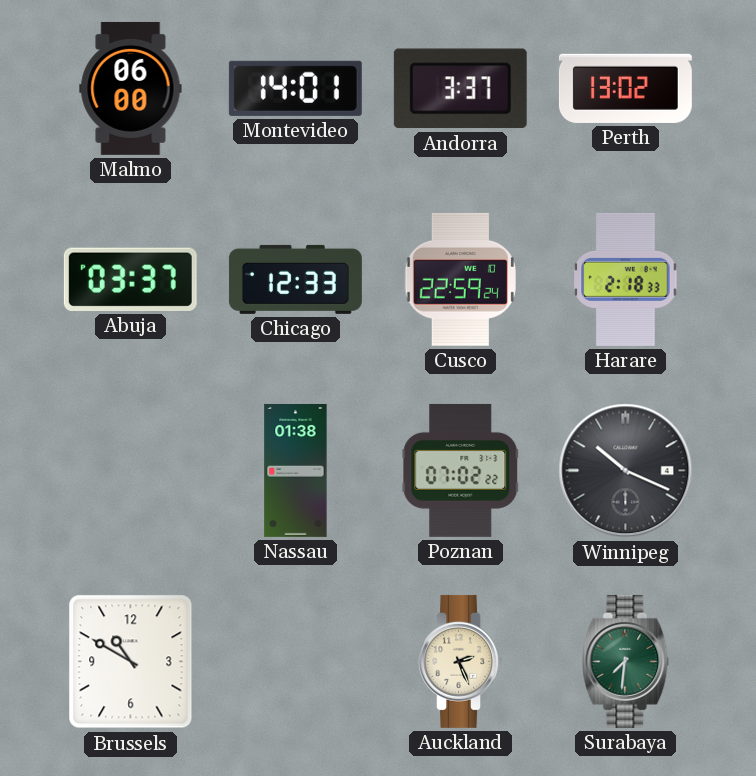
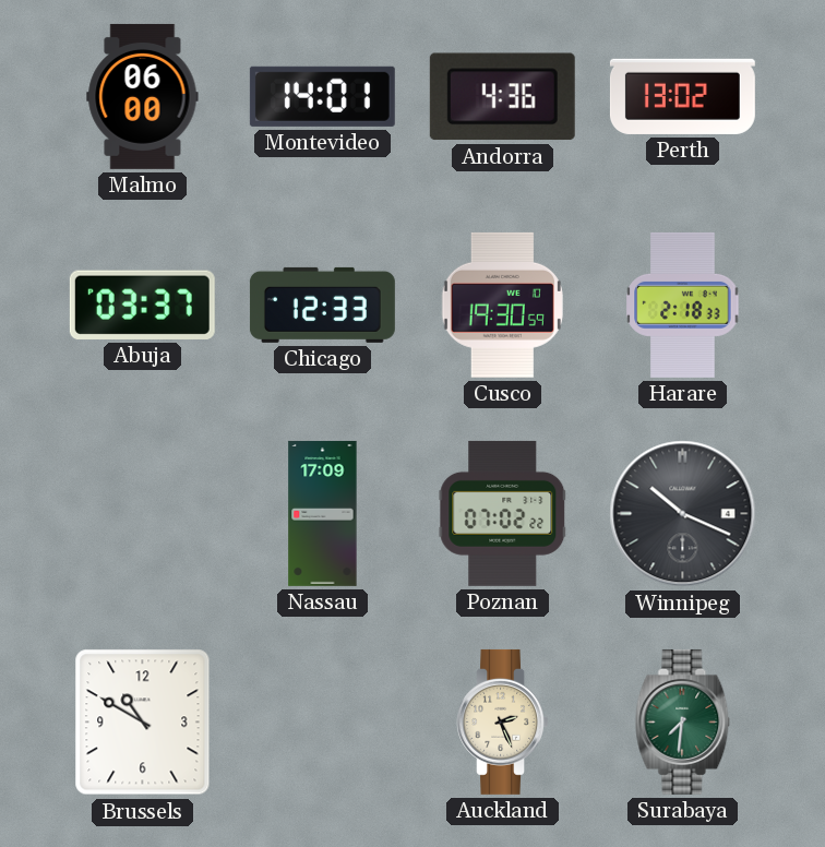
Andorra: 3:37 -> 4:36
Cusco: 22:59 -> 19:30
Nassau: 01:38 -> 17:09
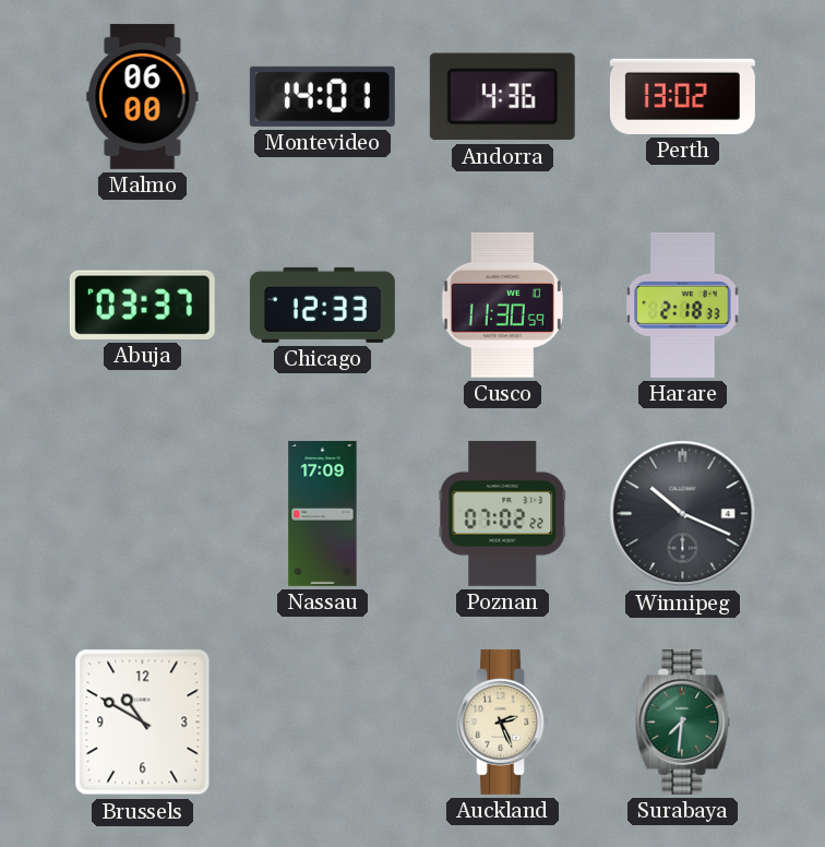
Cusco: 19:30 -> 11:30
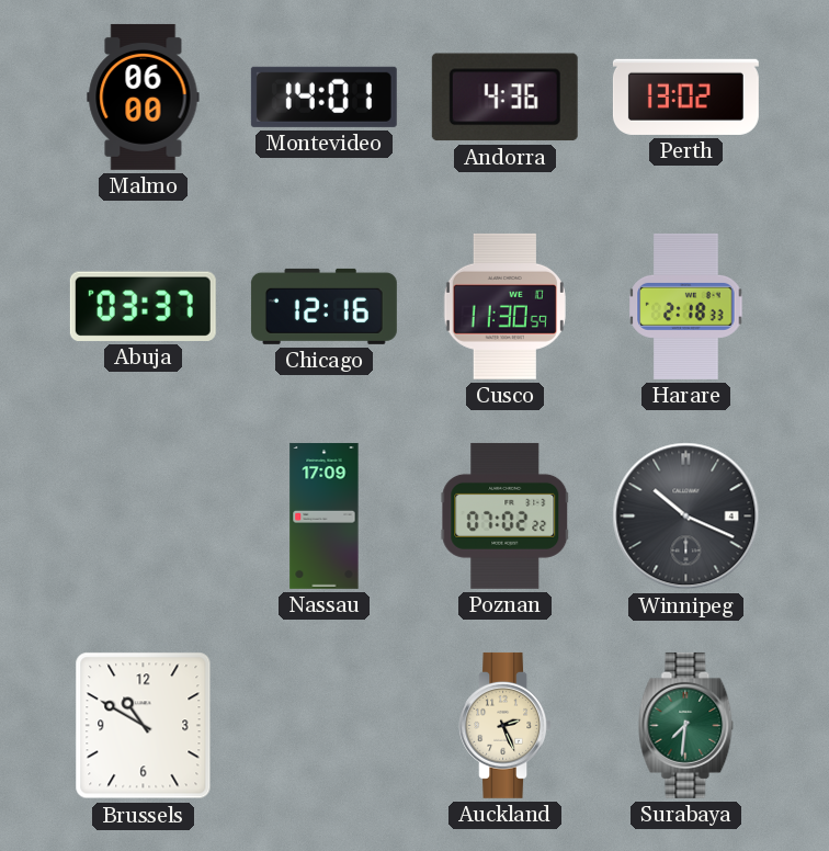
Chicago: 12:33 -> 12:16
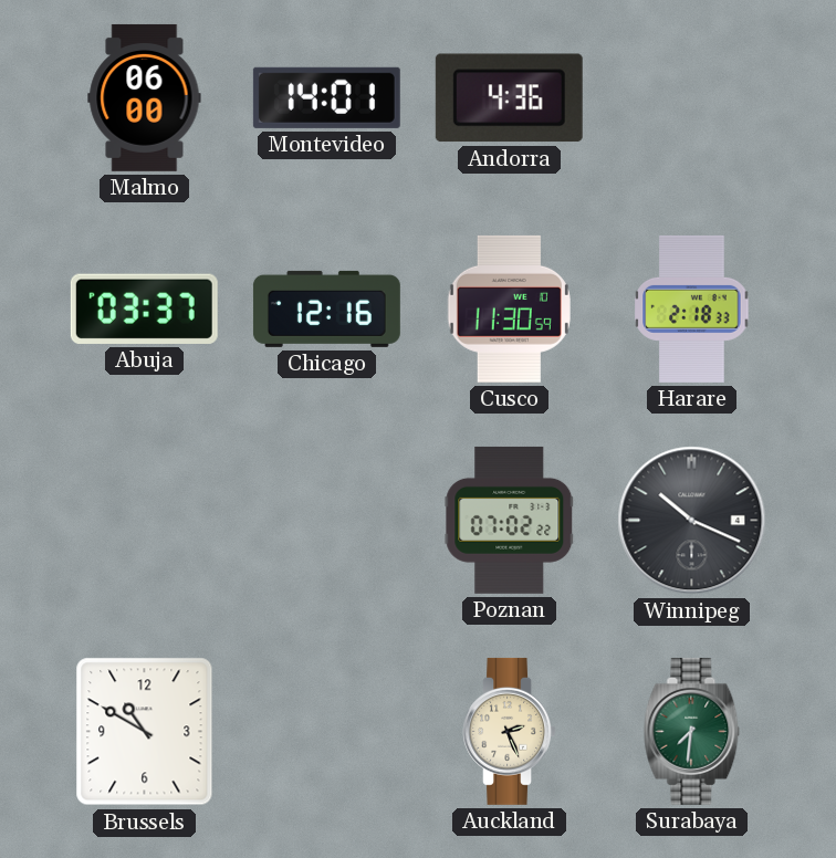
Perth: 13:02 -> none
Nassau: 17:09 -> none
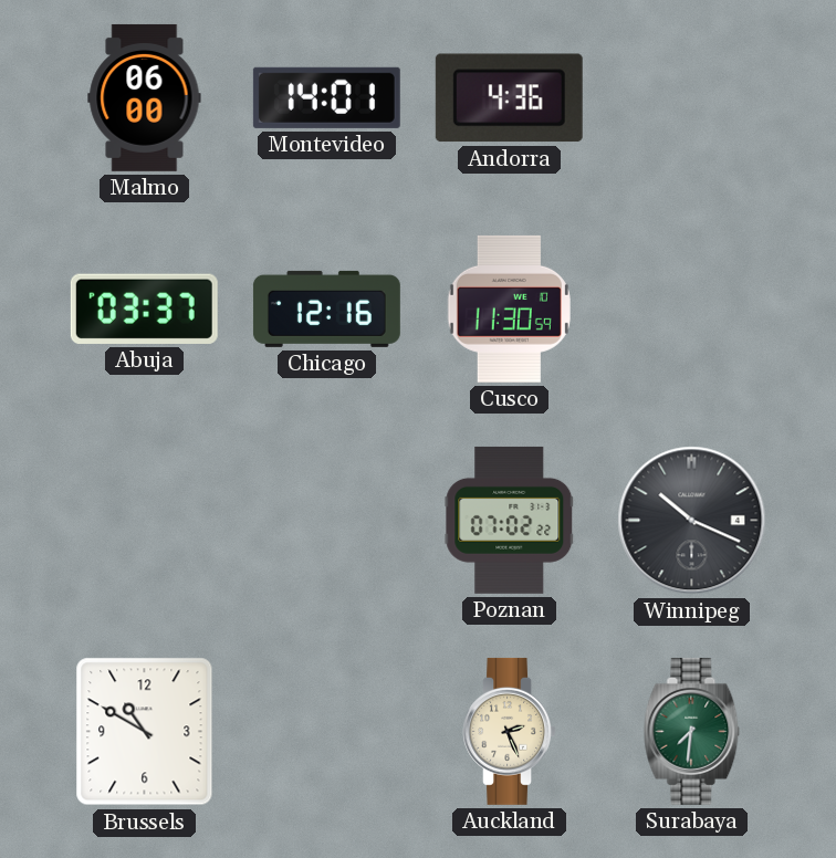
Harare: 2:18 -> none
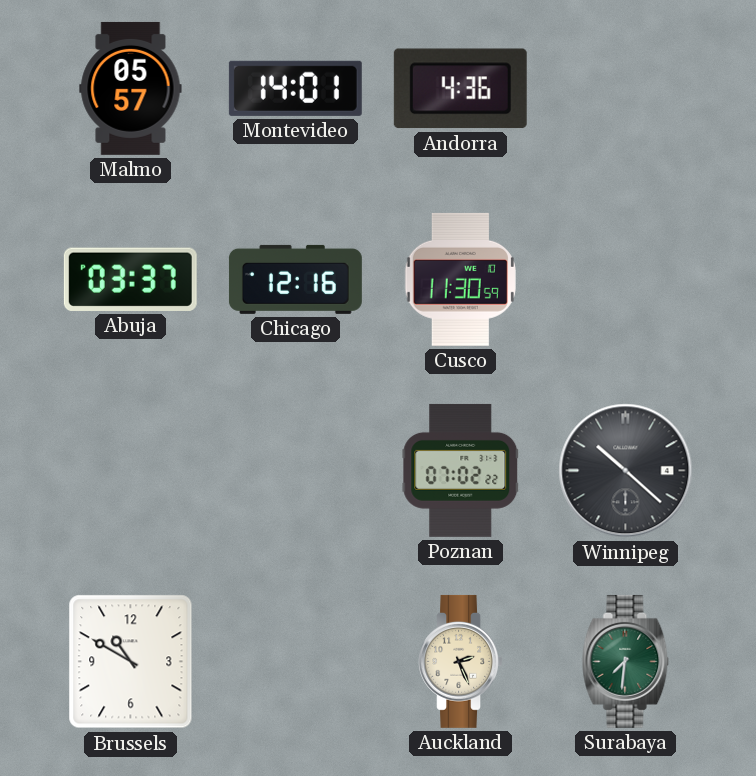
Malmo: 06:00 -> 05:57
Winnipeg: 10:19 -> 10:22
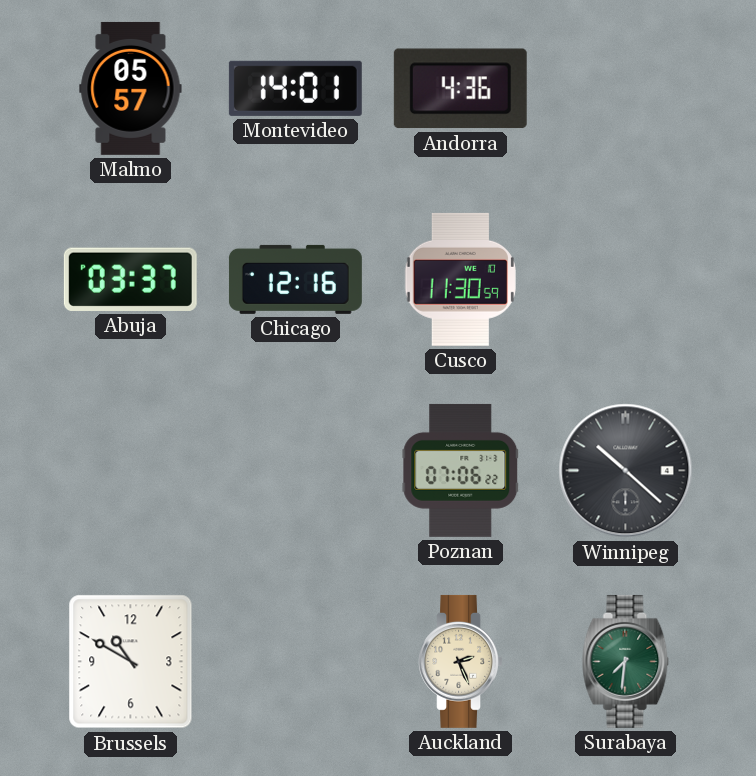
Poznan: 07:02 -> 07:06
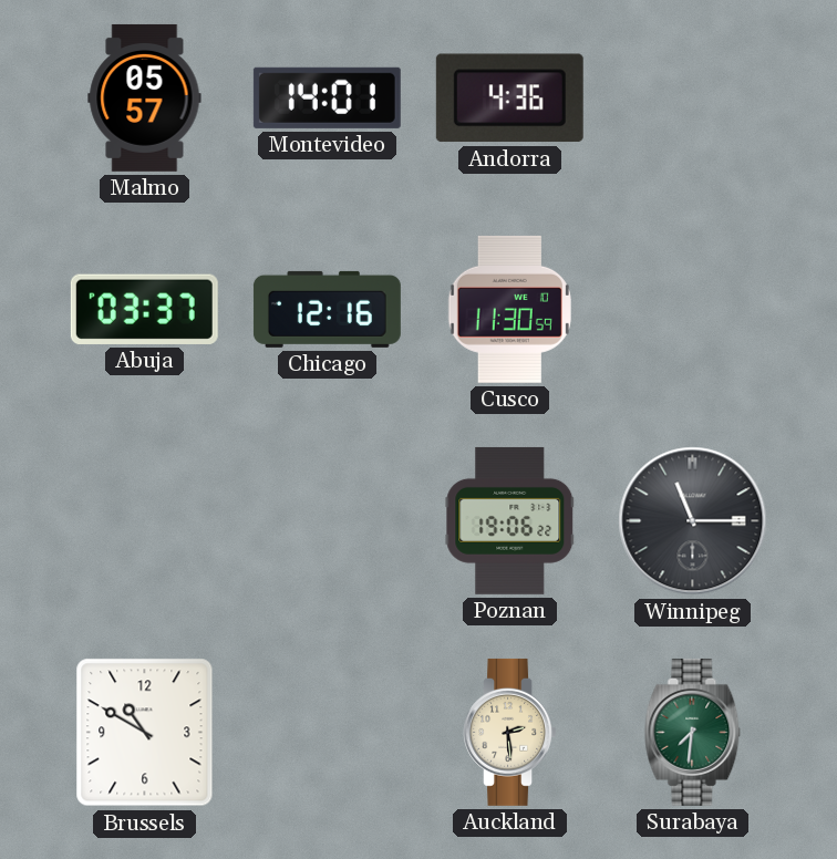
Poznan: 07:06 -> 19:06
Winnipeg: 10:22 -> 11:15
Auckland: 2:26 -> 2:29
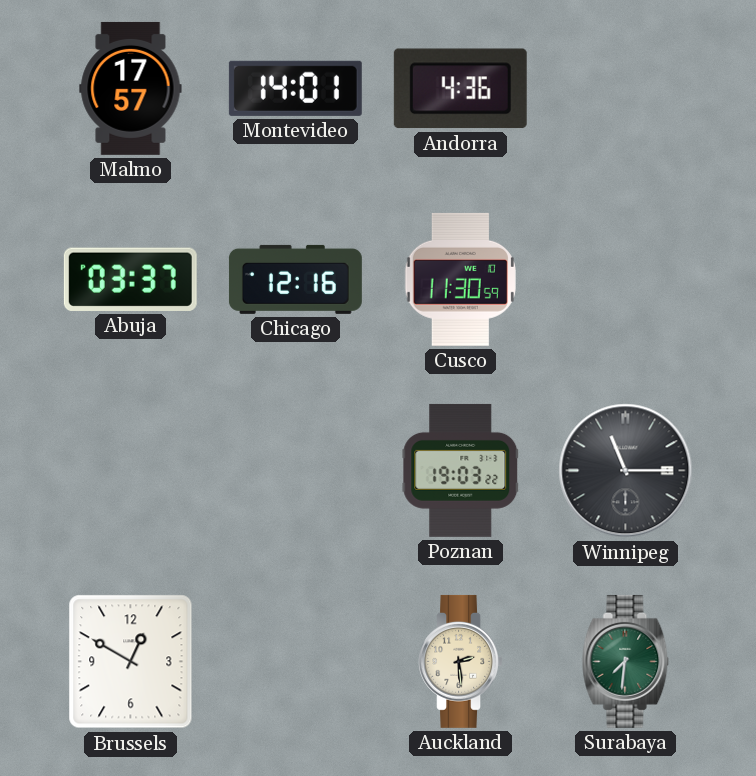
Malmo: 05:57 -> 17:57
Poznan: 19:06 -> 19:03
Brussels: 10:50 -> 12:50
